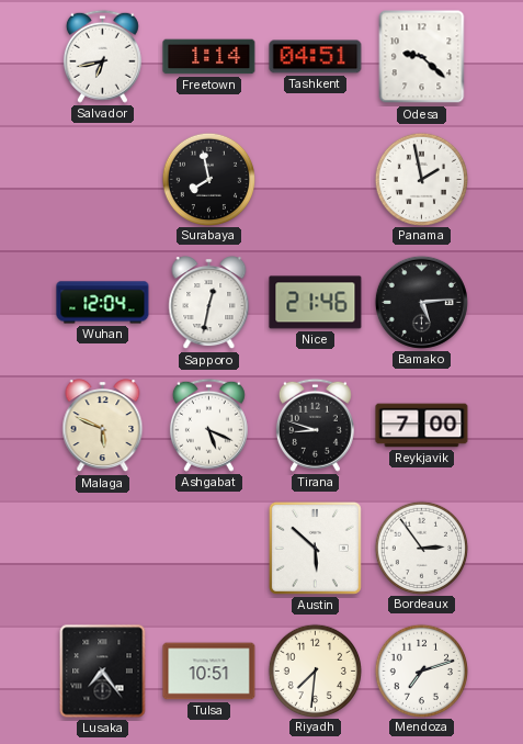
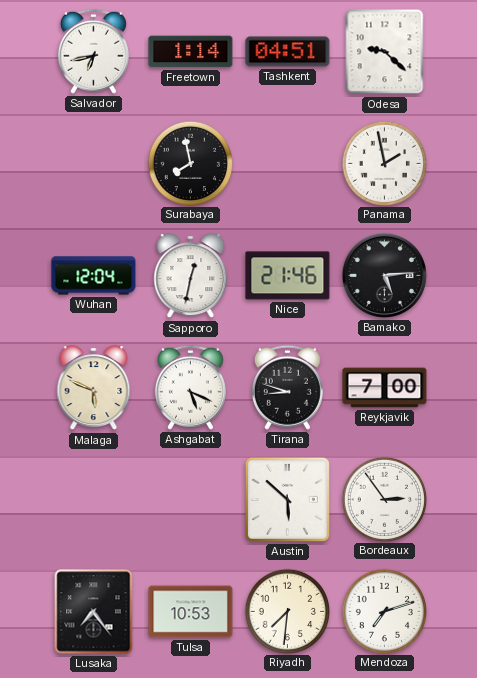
Tulsa: 10:51 -> 10:53
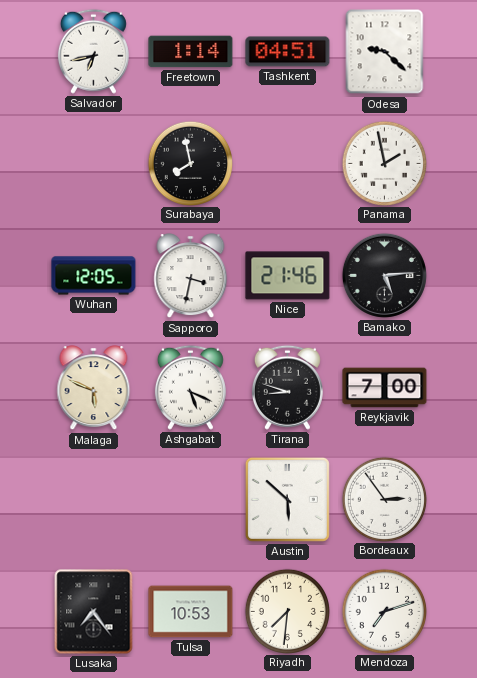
Wuhan: 12:04 -> 12:05
Sapporo: 12:32 -> 3:32
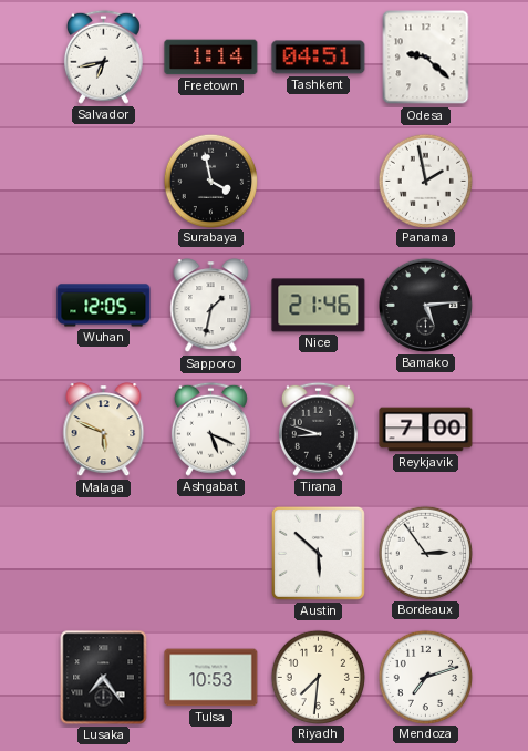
Surabaya: 7:58 -> 3:58
Sapporo: 3:32 -> 1:32
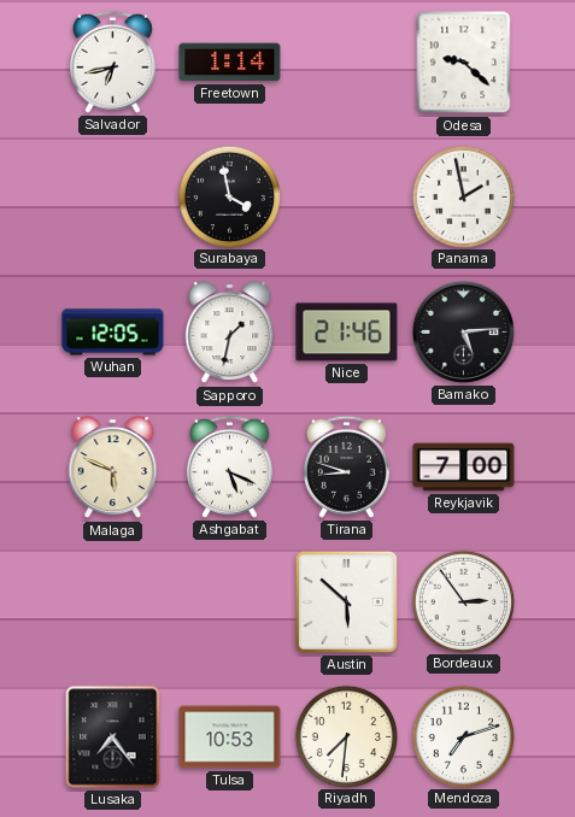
Tashkent: 04:51 -> none
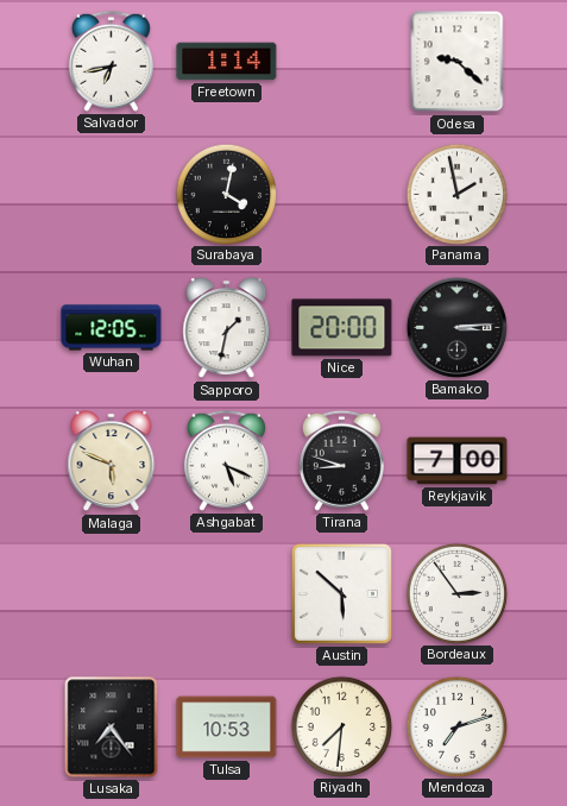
Surabaya: 3:58 -> 4:02
Nice: 21:46 -> 20:00
Bamako: 5:14 -> 3:14
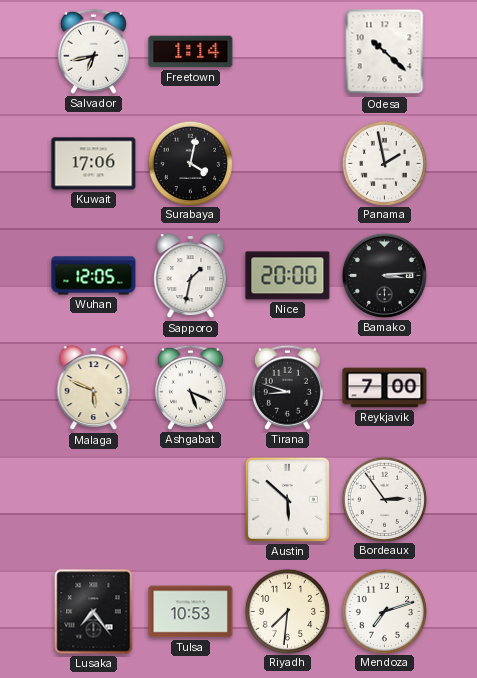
Odesa: 9:22 -> 10:22
Kuwait: none -> 17:06
